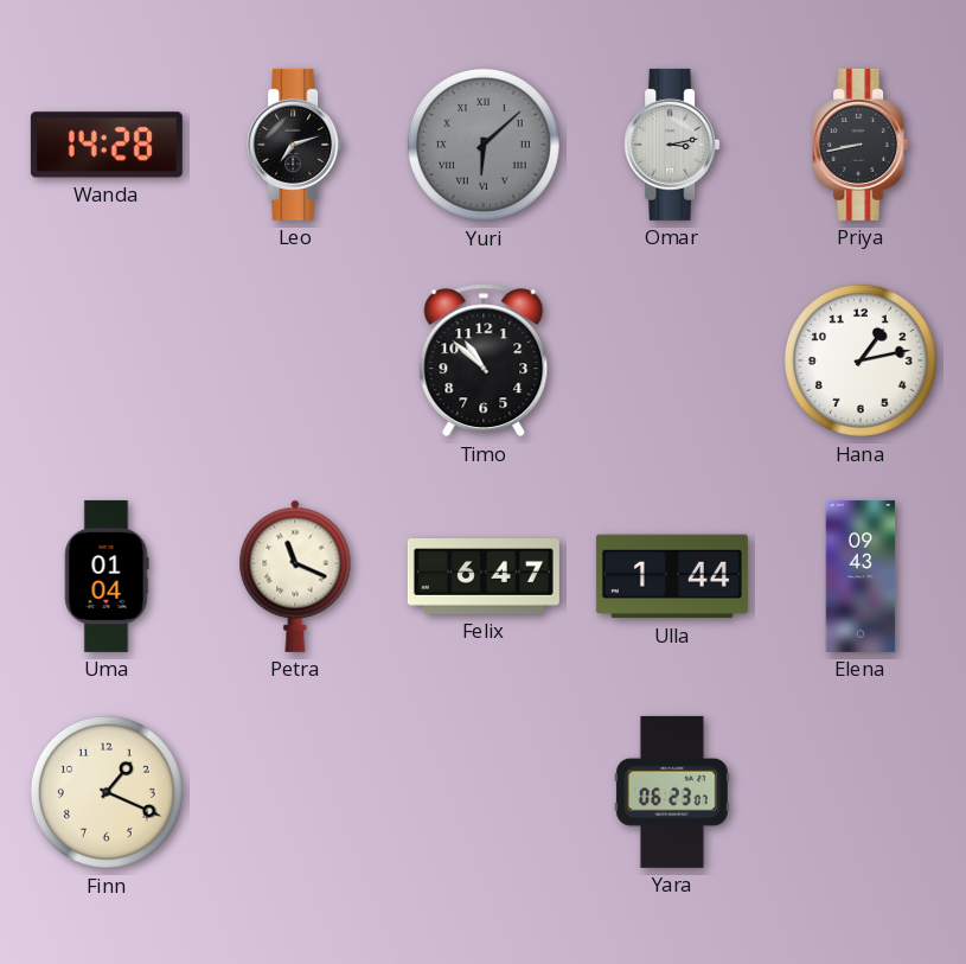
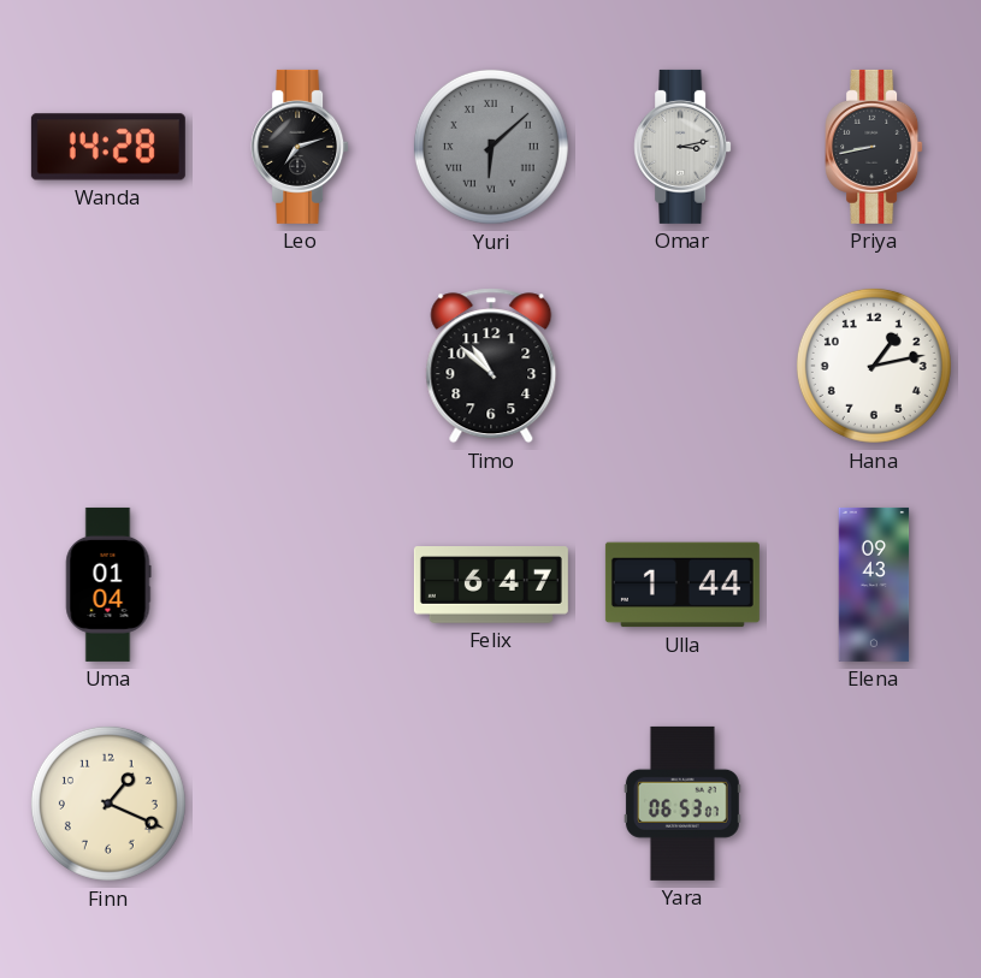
Petra: 11:19 -> none
Yara: 06:23 -> 06:53
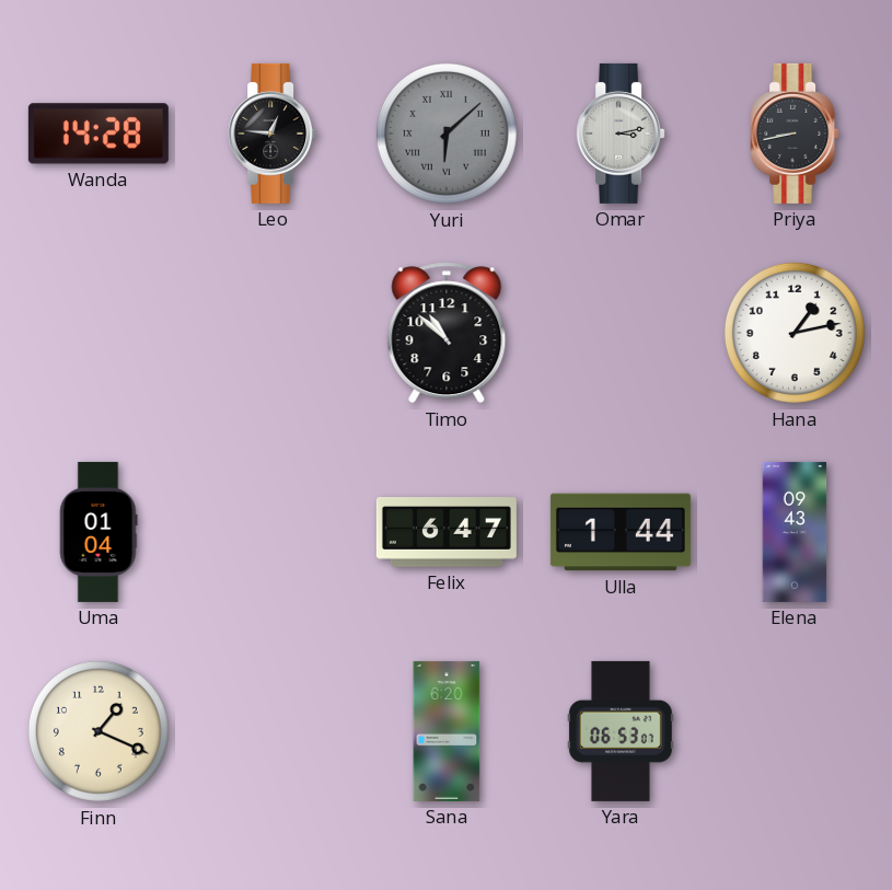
Leo: 7:12 -> 12:46
Sana: none -> 6:20
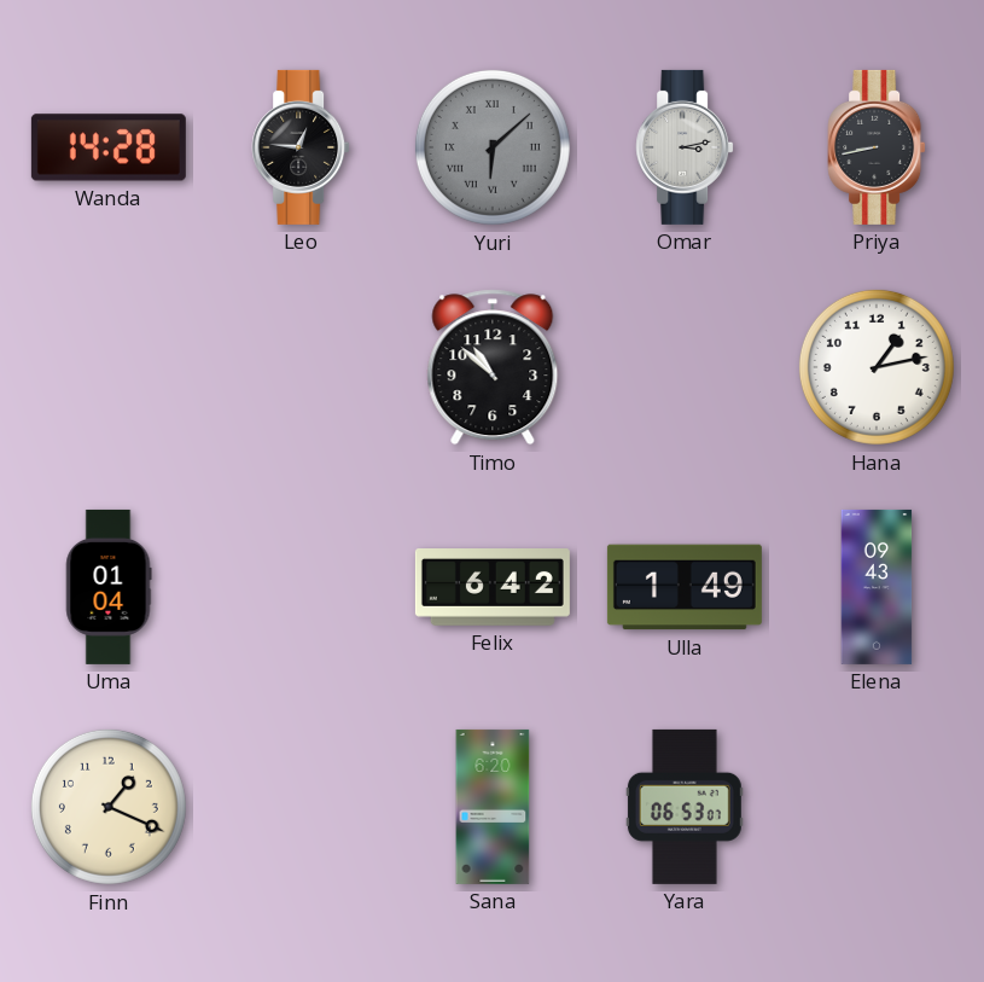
Felix: 6:47 -> 6:42
Ulla: 1:44 -> 1:49
